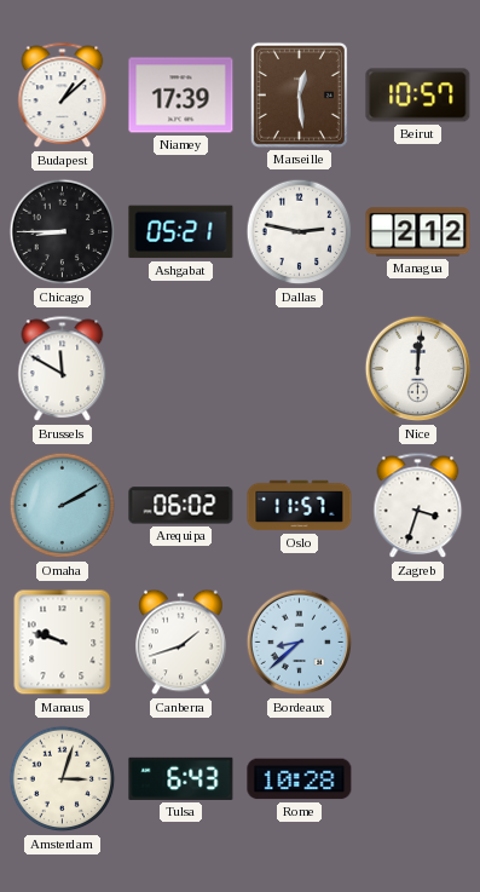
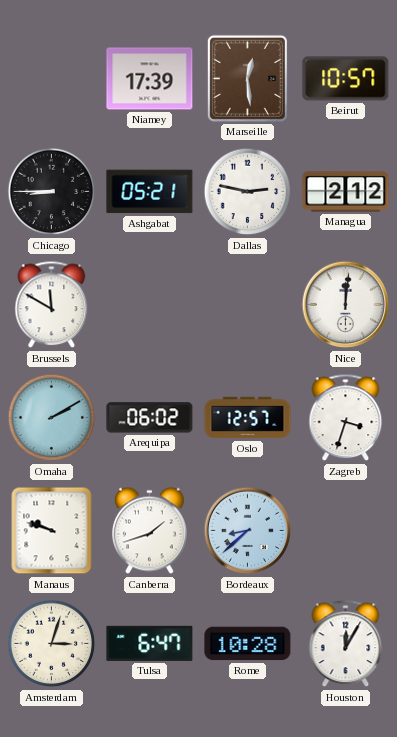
Budapest: 1:08 -> none
Oslo: 11:57 -> 12:57
Tulsa: 6:43 -> 6:47
Houston: none -> 12:05
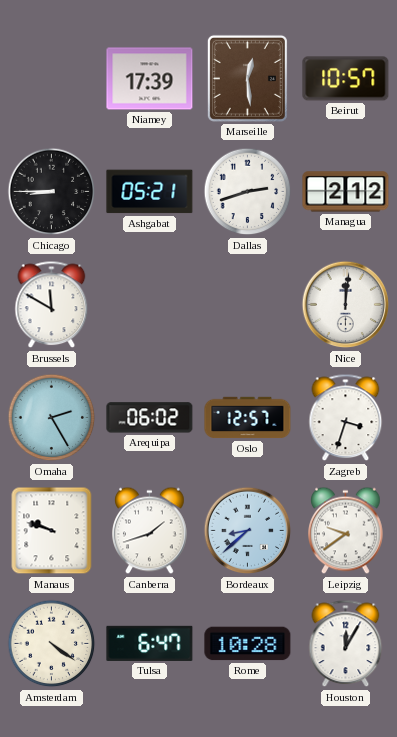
Dallas: 2:47 -> 2:42
Omaha: 2:10 -> 2:25
Leipzig: none -> 9:39
Amsterdam: 3:03 -> 4:21
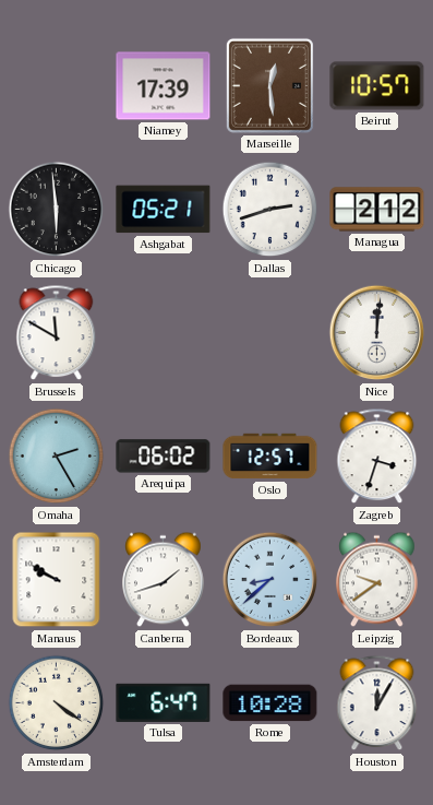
Chicago: 8:45 -> 5:59
Manaus: 9:48 -> 9:50
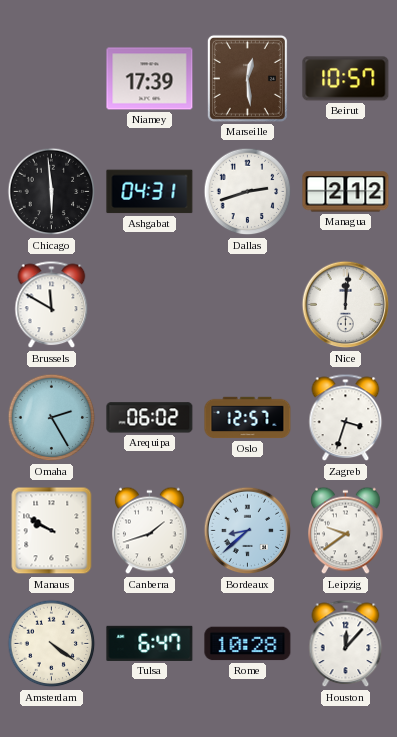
Ashgabat: 05:21 -> 04:31
Houston: 12:05 -> 12:07
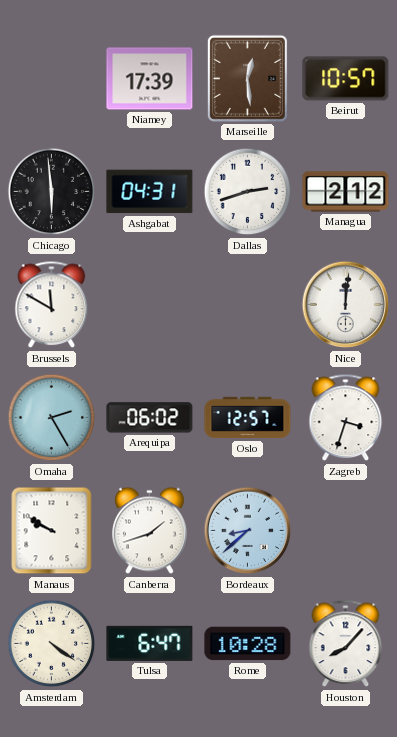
Leipzig: 9:39 -> none
Houston: 12:07 -> 8:07
